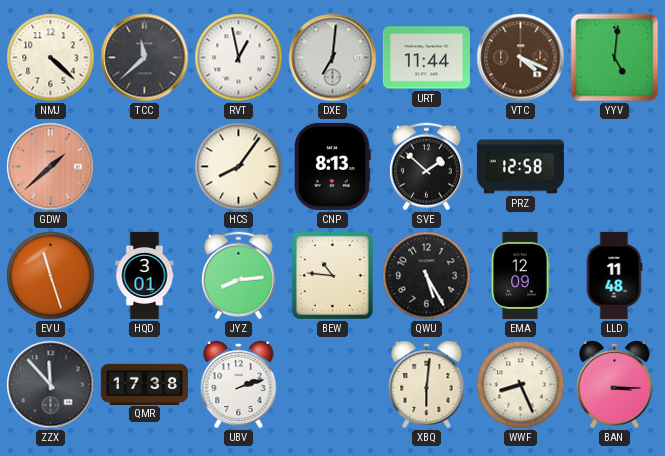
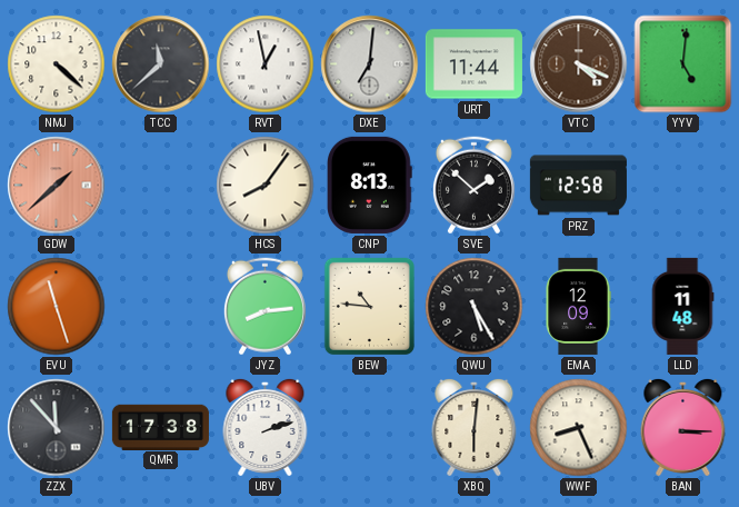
HQD: 3:01 -> none
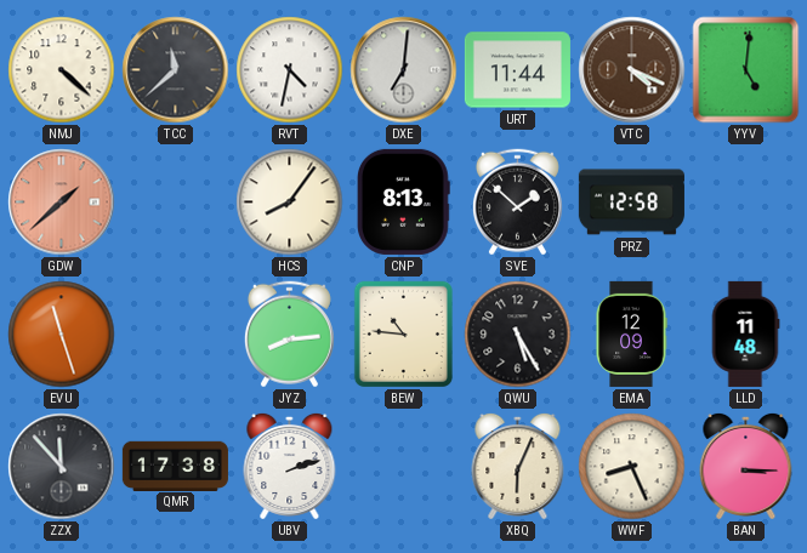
RVT: 12:58 -> 4:32
XBQ: 6:01 -> 6:04
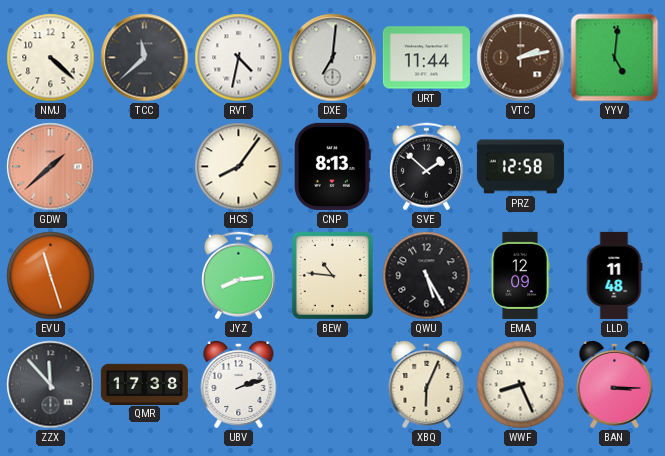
VTC: 4:19 -> 2:13
